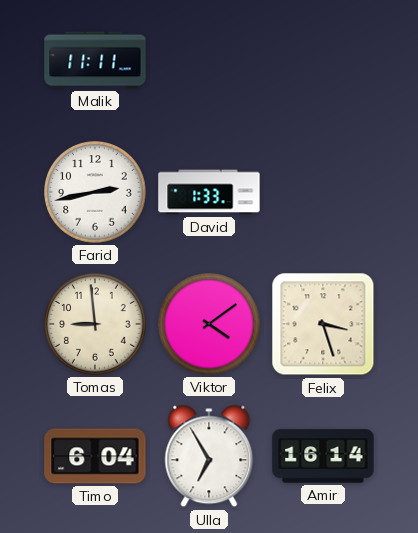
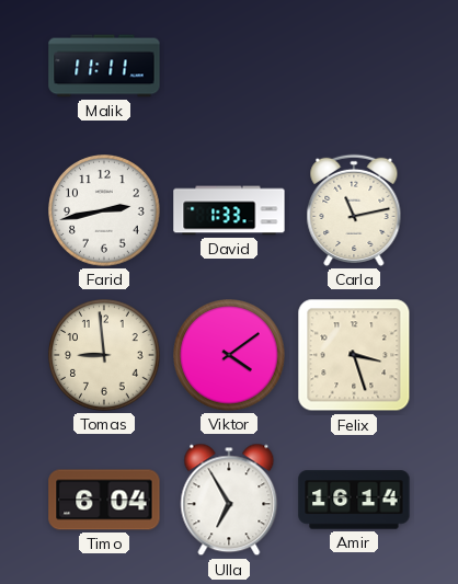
Carla: none -> 11:13
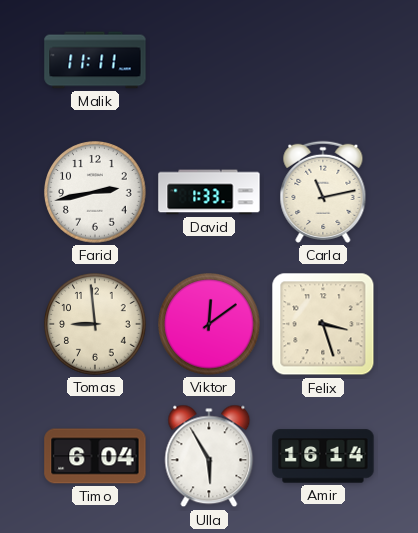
Viktor: 4:09 -> 12:09
Ulla: 6:55 -> 5:55
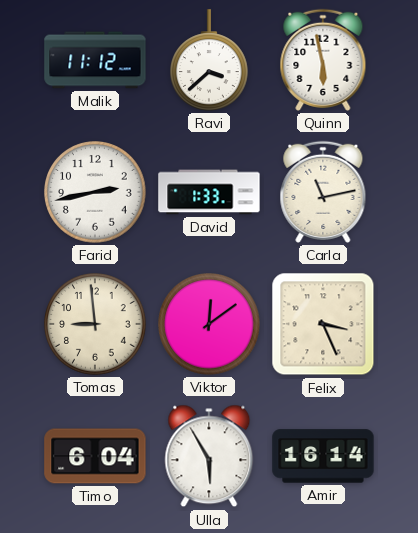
Malik: 11:11 -> 11:12
Ravi: none -> 3:38
Quinn: none -> 5:58
Felix: 3:27 -> 3:26
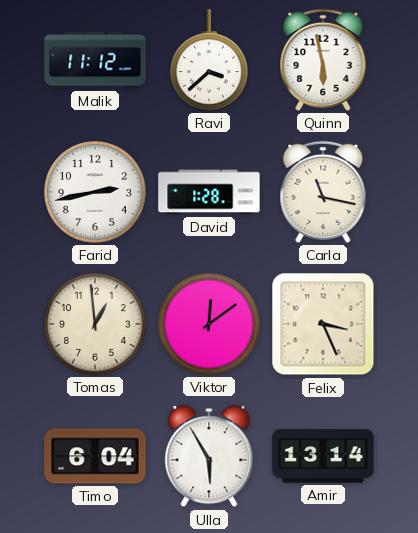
David: 1:33 -> 1:28
Carla: 11:13 -> 11:17
Tomas: 8:59 -> 12:59
Amir: 16:14 -> 13:14
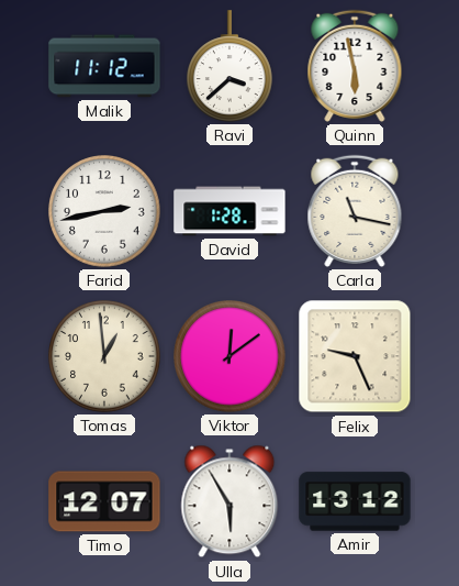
Felix: 3:26 -> 9:26
Timo: 6:04 -> 12:07
Amir: 13:14 -> 13:12
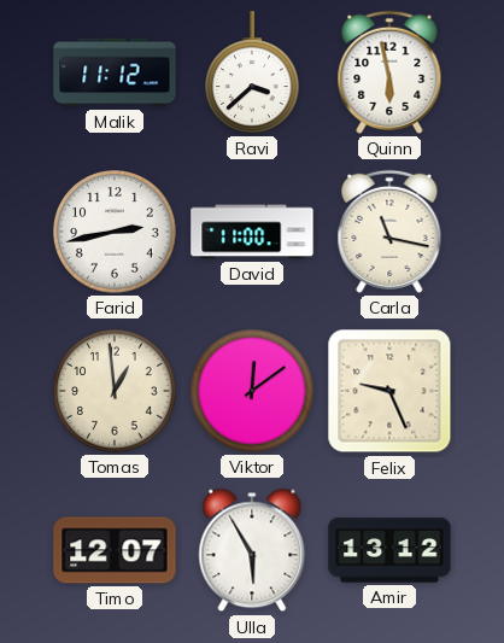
David: 1:28 -> 11:00
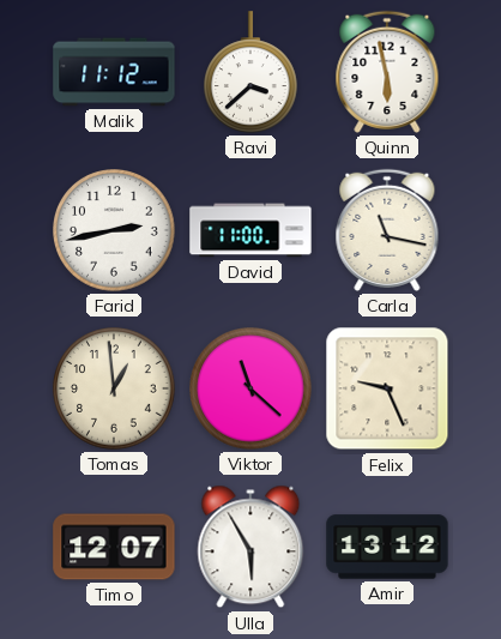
Viktor: 12:09 -> 11:22
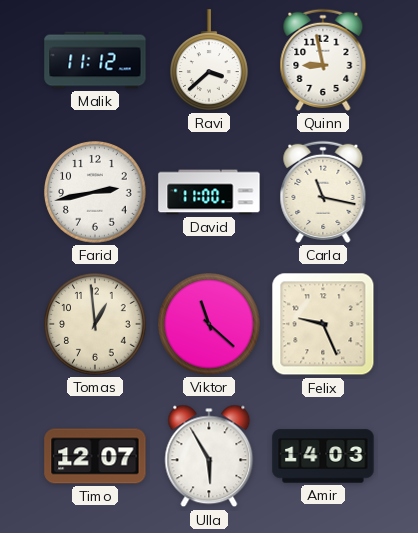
Quinn: 5:58 -> 8:58
Amir: 13:12 -> 14:03
